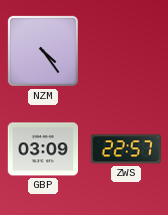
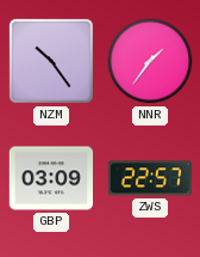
NZM: 4:24 -> 10:24
NNR: none -> 1:36
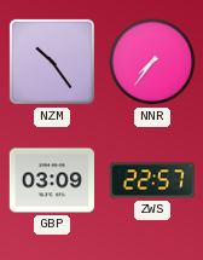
NNR: 1:36 -> 7:36
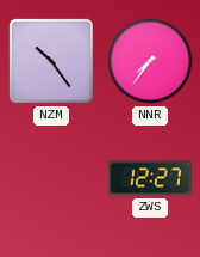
GBP: 03:09 -> none
ZWS: 22:57 -> 12:27
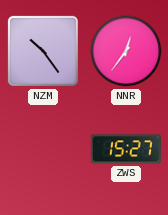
NNR: 7:36 -> 12:36
ZWS: 12:27 -> 15:27
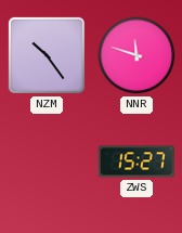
NNR: 12:36 -> 11:48
